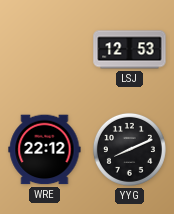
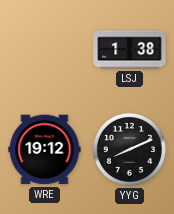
LSJ: 12:53 -> 1:38
WRE: 22:12 -> 19:12
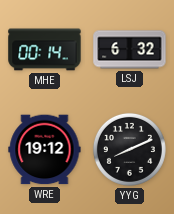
MHE: none -> 00:14
LSJ: 1:38 -> 6:32
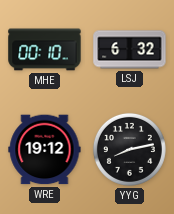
MHE: 00:14 -> 00:10
YYG: 8:11 -> 8:13
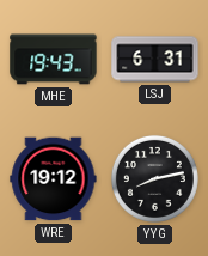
MHE: 00:10 -> 19:43
LSJ: 6:32 -> 6:31
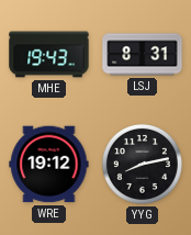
LSJ: 6:31 -> 8:31
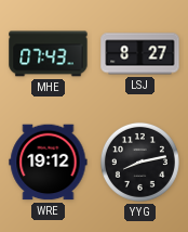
MHE: 19:43 -> 07:43
LSJ: 8:31 -> 8:27
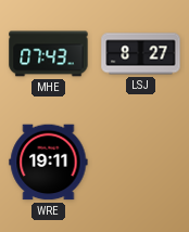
WRE: 19:12 -> 19:11
YYG: 8:13 -> none
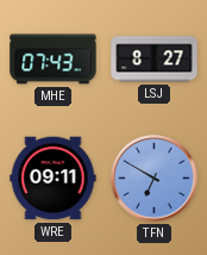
WRE: 19:11 -> 09:11
TFN: none -> 6:50
